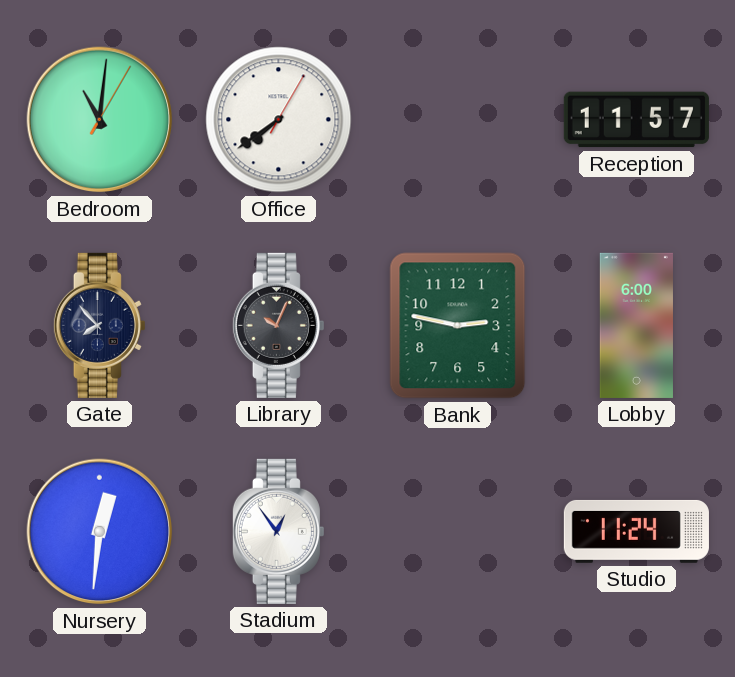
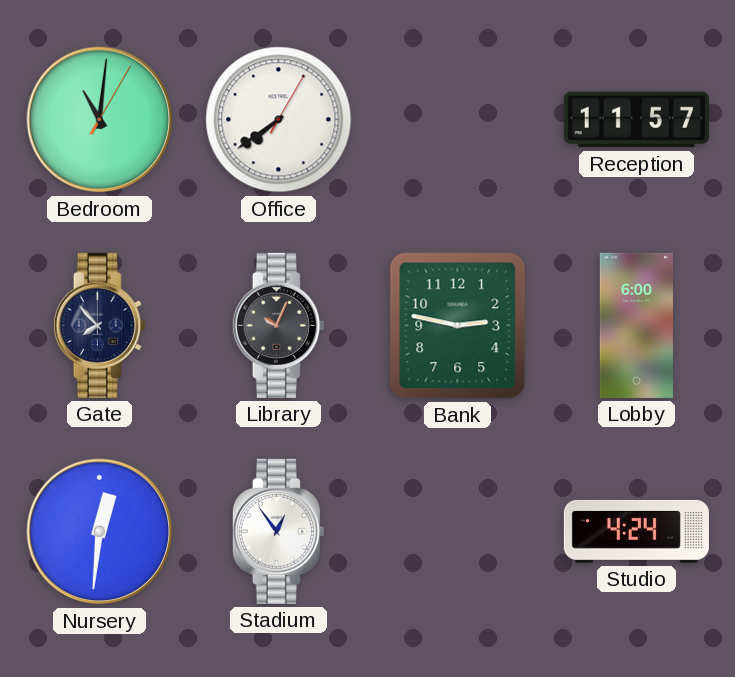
Studio: 11:24 -> 4:24
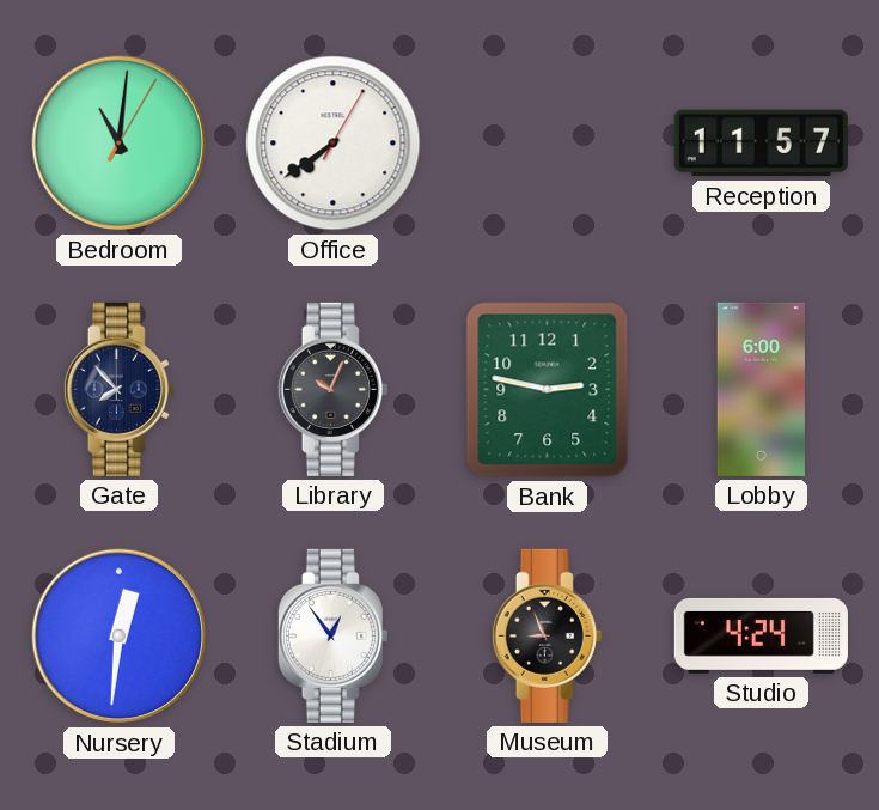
Museum: none -> 8:56
